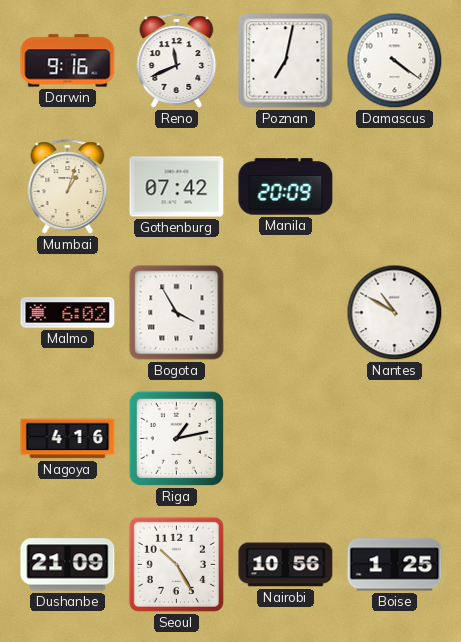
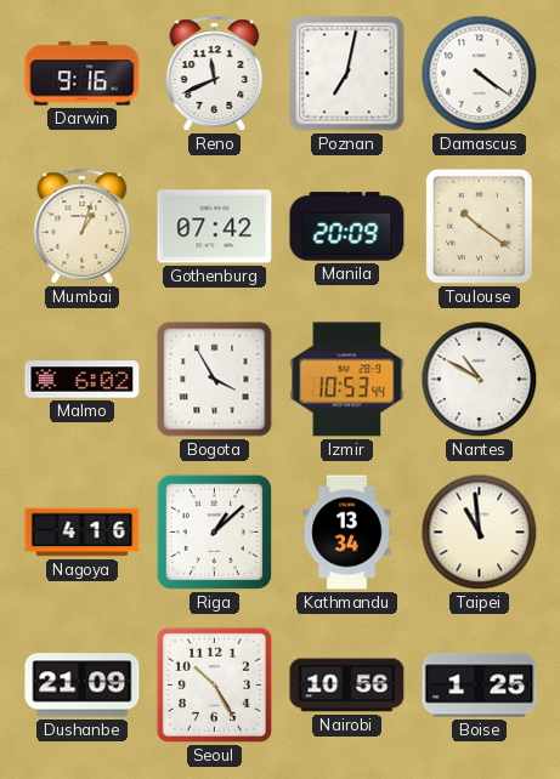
Toulouse: none -> 10:21
Izmir: none -> 10:53
Riga: 1:13 -> 1:08
Kathmandu: none -> 13:34
Taipei: none -> 10:59
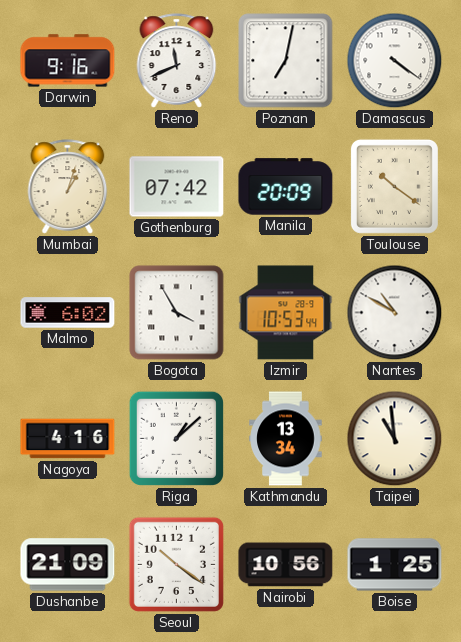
Seoul: 10:25 -> 10:21
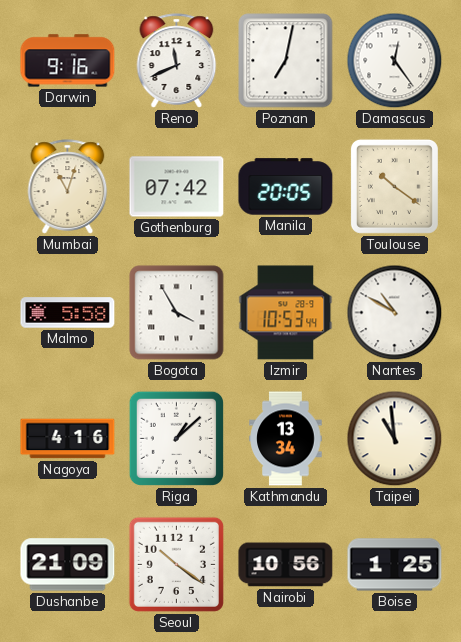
Damascus: 4:21 -> 12:24
Mumbai: 1:03 -> 11:03
Manila: 20:09 -> 20:05
Malmo: 6:02 -> 5:58
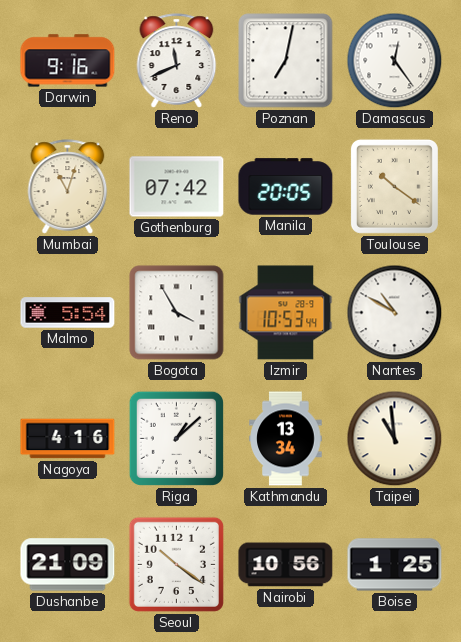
Malmo: 5:58 -> 5:54
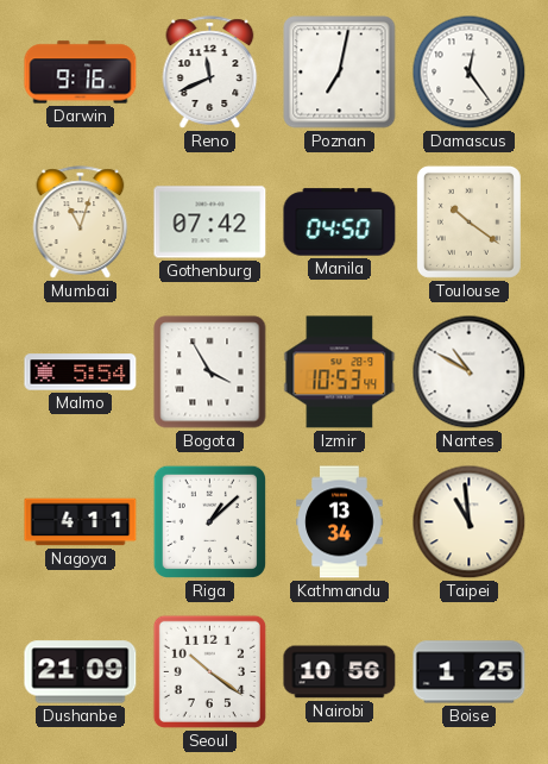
Manila: 20:05 -> 04:50
Nagoya: 4:16 -> 4:11
